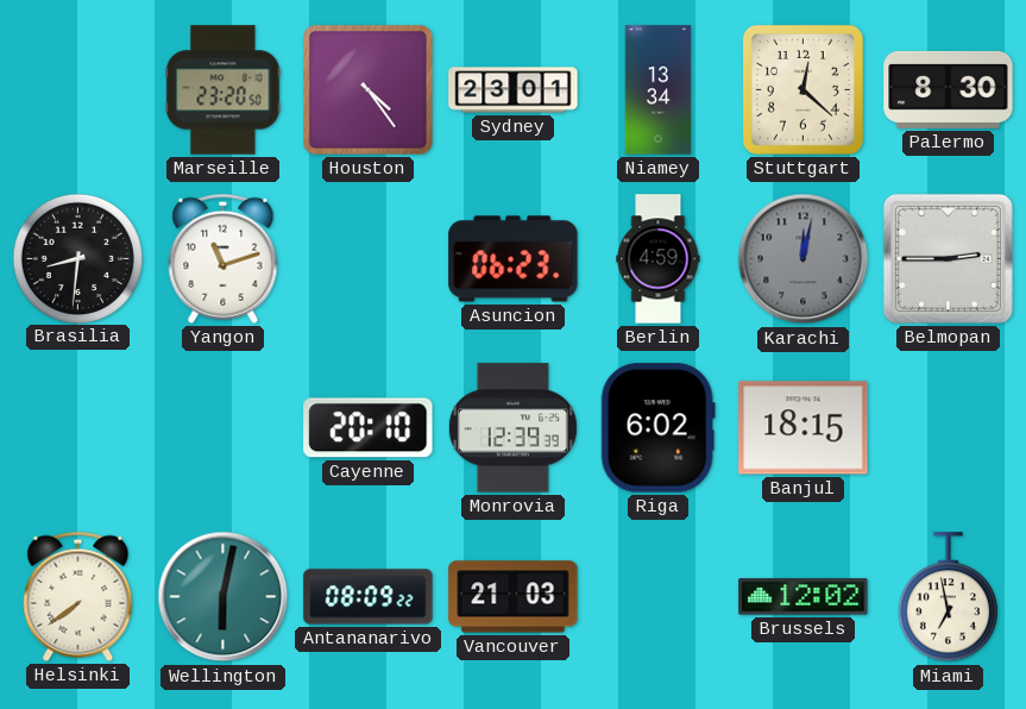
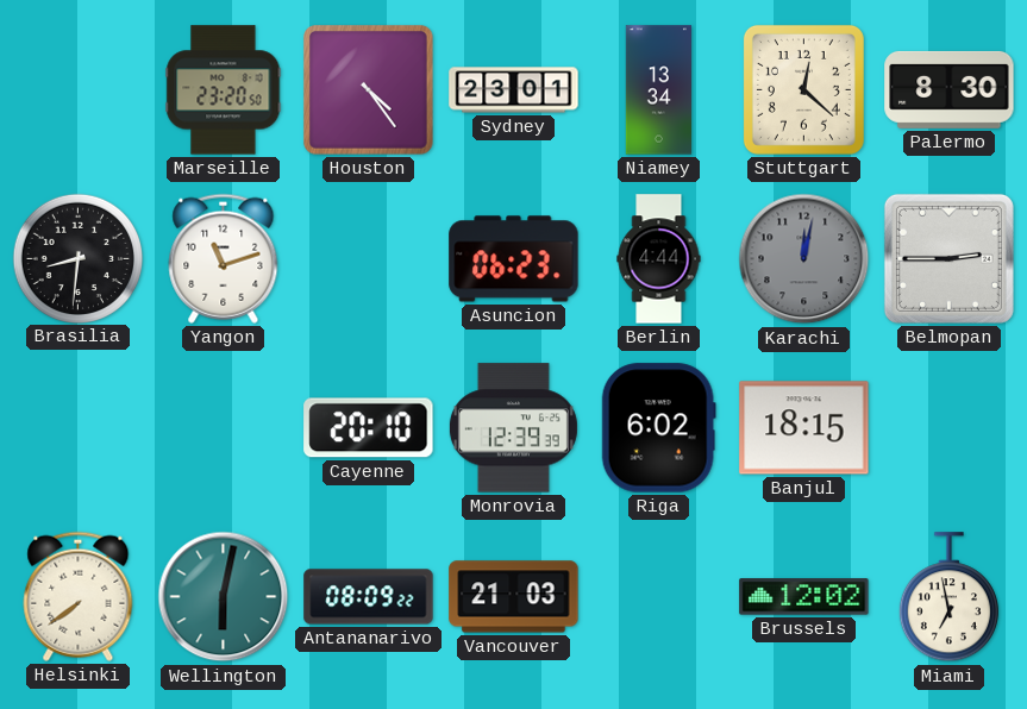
Berlin: 4:59 -> 4:44
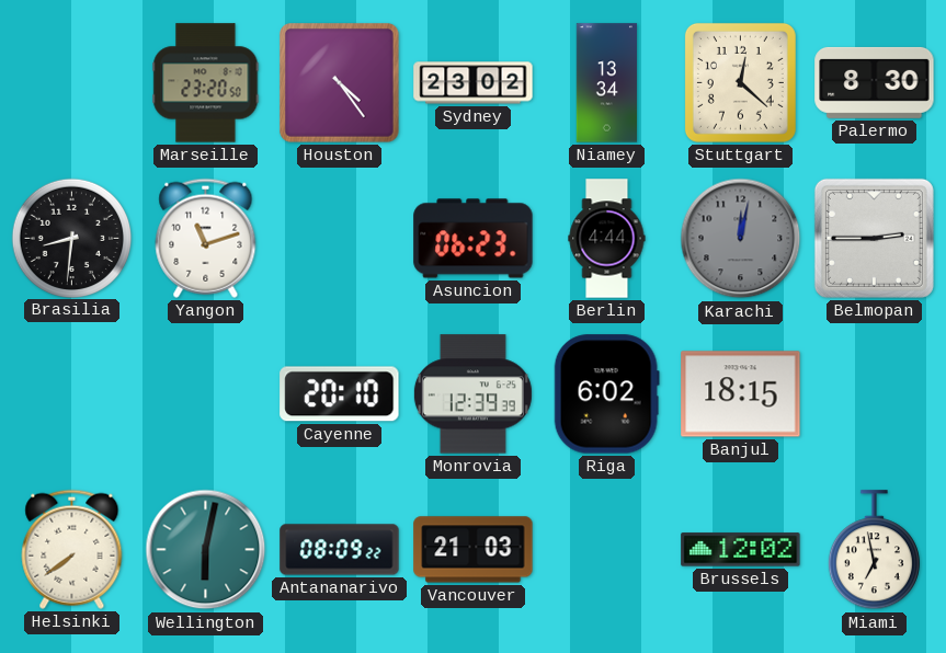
Sydney: 23:01 -> 23:02
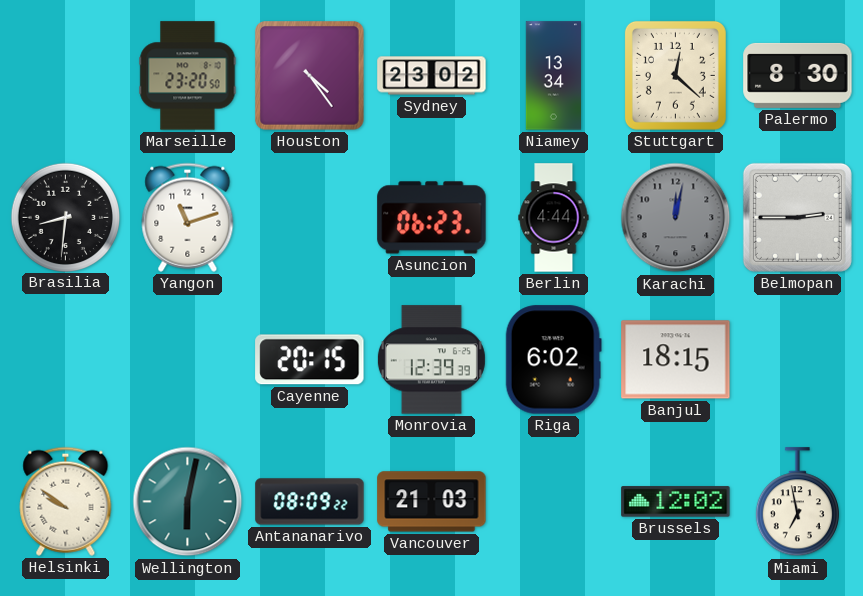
Cayenne: 20:10 -> 20:15
Helsinki: 7:39 -> 9:51
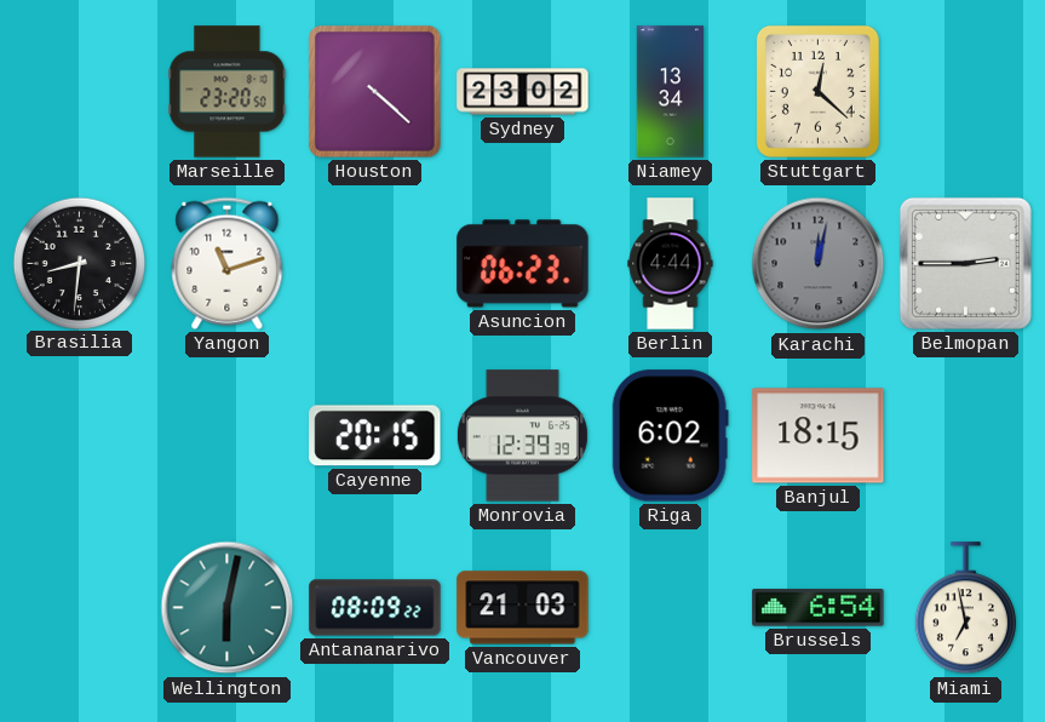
Houston: 4:24 -> 4:22
Palermo: 8:30 -> none
Helsinki: 9:51 -> none
Brussels: 12:02 -> 6:54
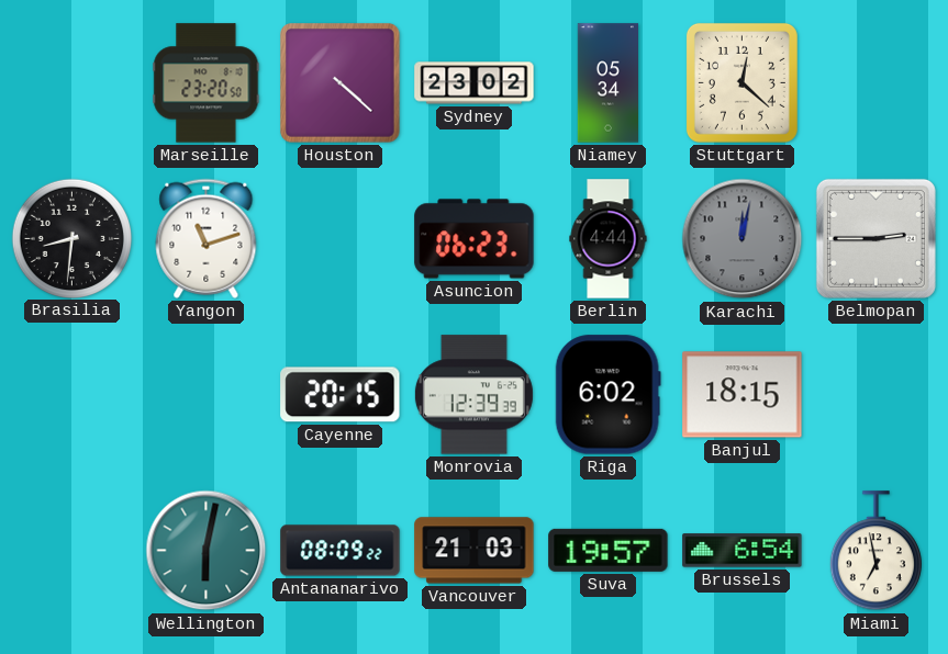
Niamey: 13:34 -> 05:34
Suva: none -> 19:57
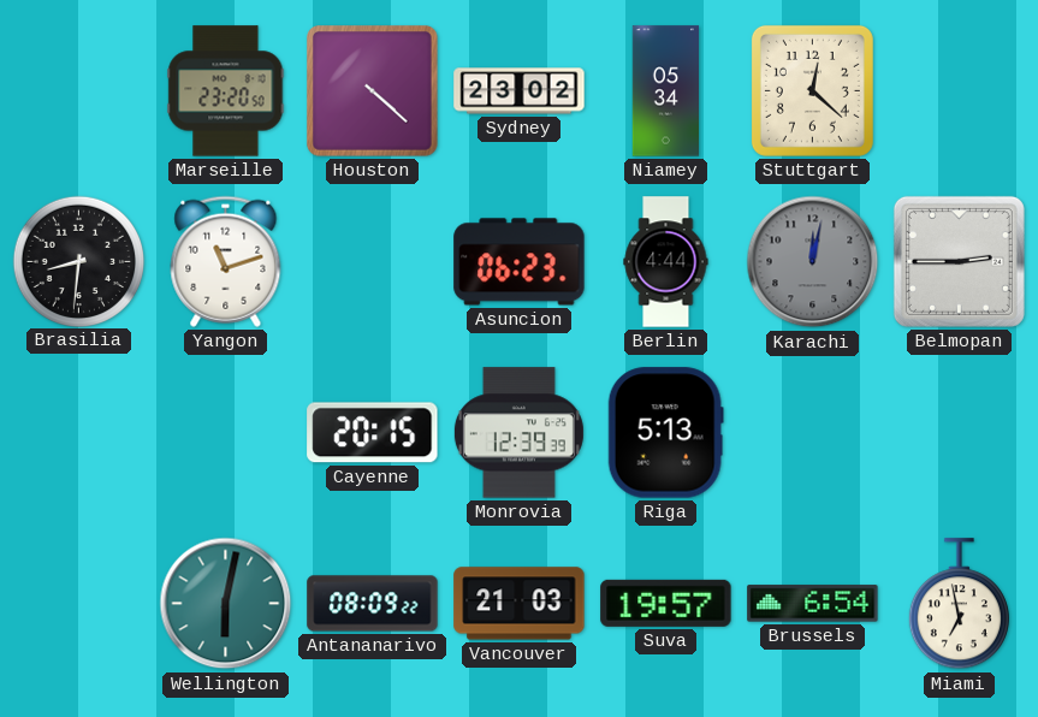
Riga: 6:02 -> 5:13
Banjul: 18:15 -> none
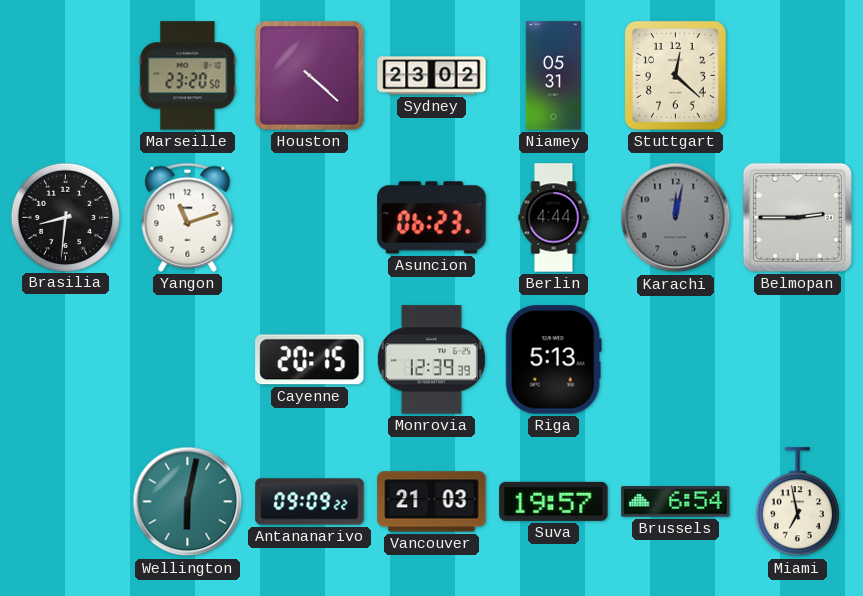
Niamey: 05:34 -> 05:31
Antananarivo: 08:09 -> 09:09
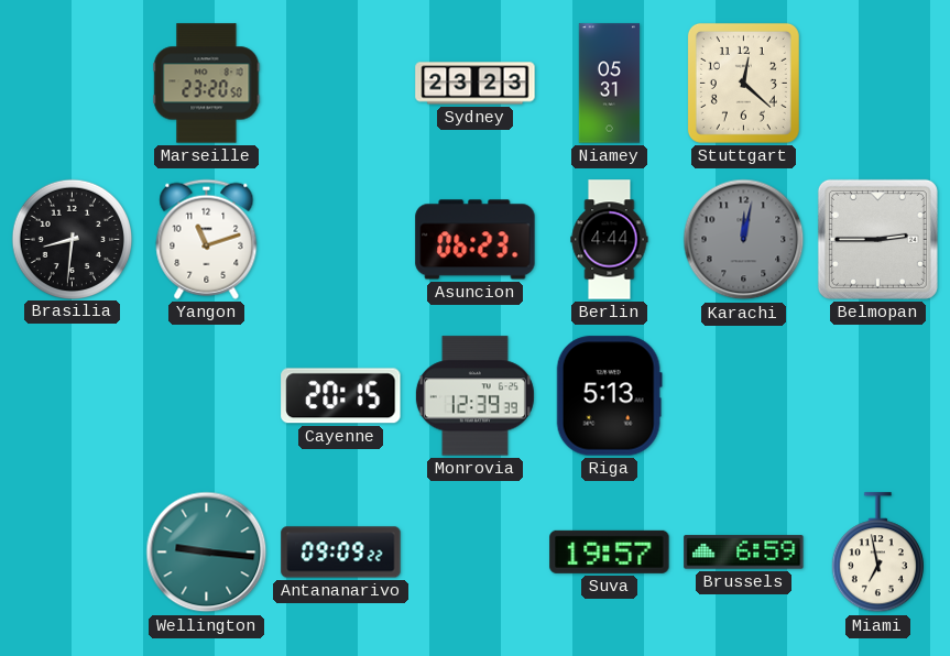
Houston: 4:22 -> none
Sydney: 23:02 -> 23:23
Wellington: 6:02 -> 9:16
Vancouver: 21:03 -> none
Brussels: 6:54 -> 6:59
